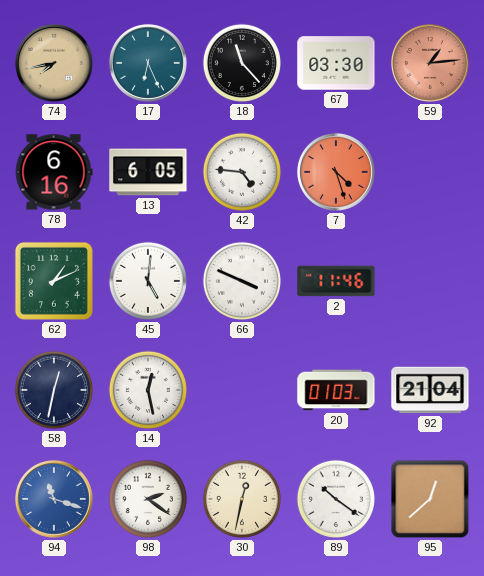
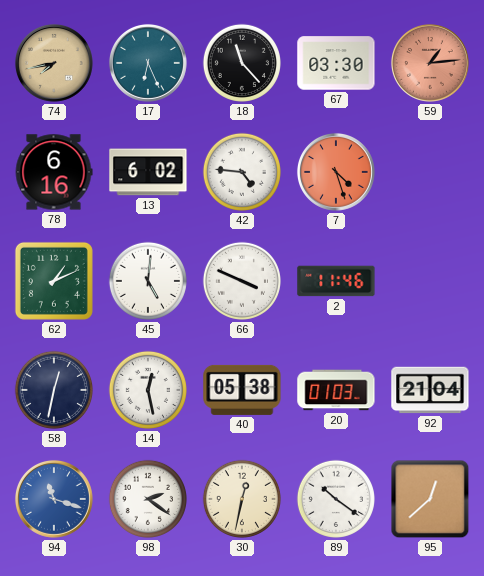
13: 6:05 -> 6:02
40: none -> 05:38
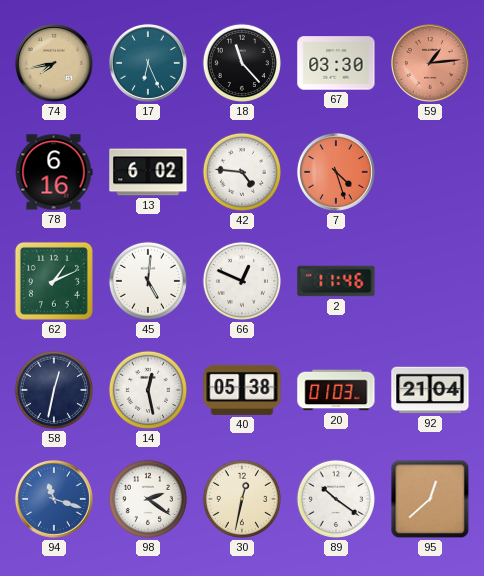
66: 3:49 -> 12:49
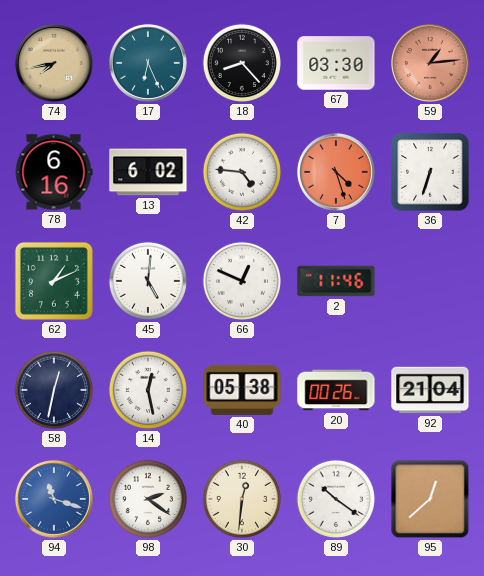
18: 11:23 -> 8:23
36: none -> 6:33
20: 01:03 -> 00:26
30: 12:32 -> 12:31
